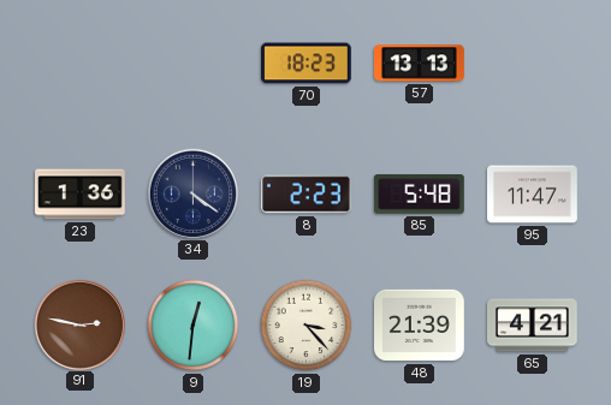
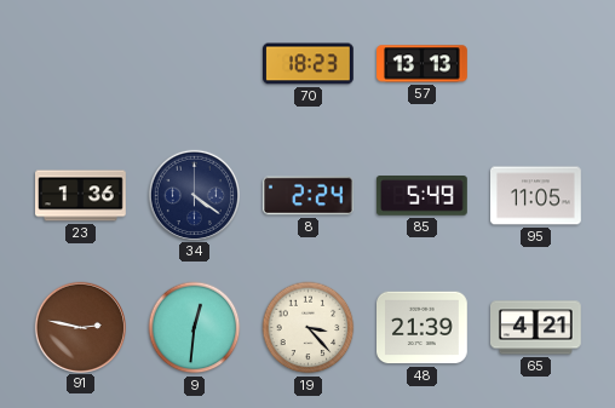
8: 2:23 -> 2:24
85: 5:48 -> 5:49
95: 11:47 -> 11:05
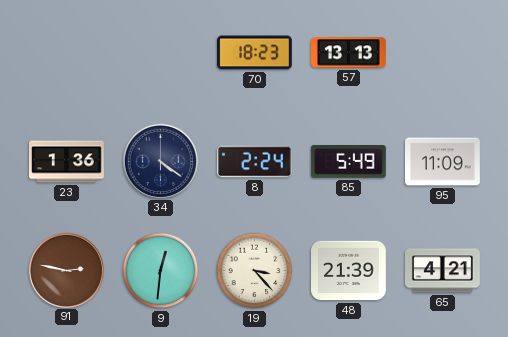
95: 11:05 -> 11:09
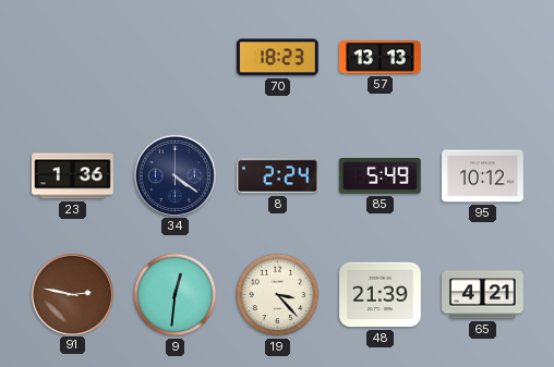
95: 11:09 -> 10:12
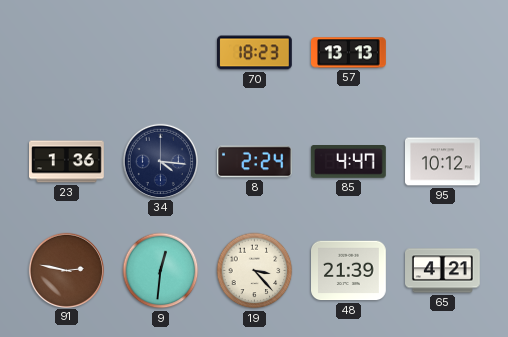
34: 4:21 -> 4:16
85: 5:49 -> 4:47
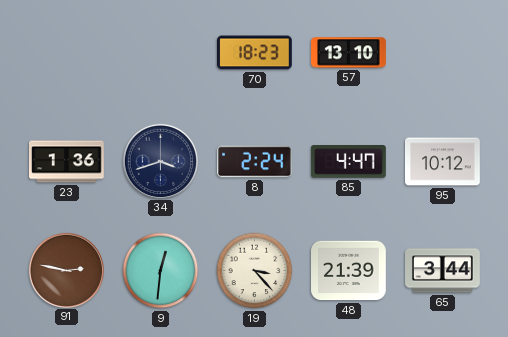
57: 13:13 -> 13:10
34: 4:16 -> 3:42
65: 4:21 -> 3:44
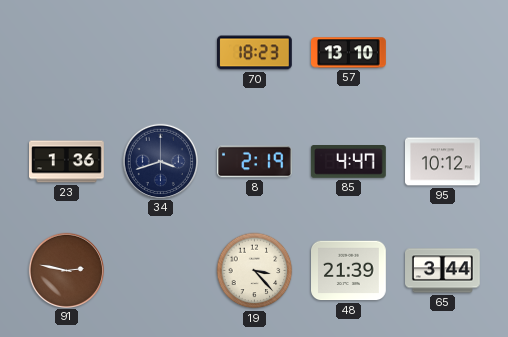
8: 2:24 -> 2:19
9: 12:31 -> none
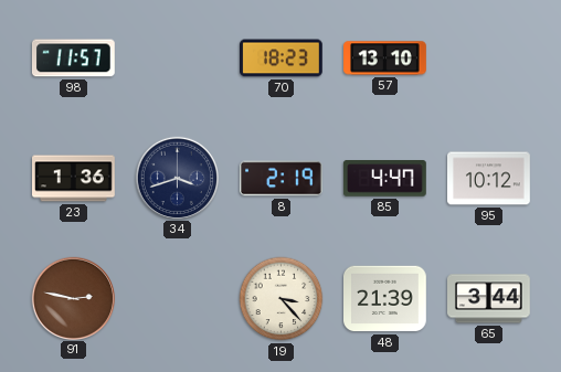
98: none -> 11:57
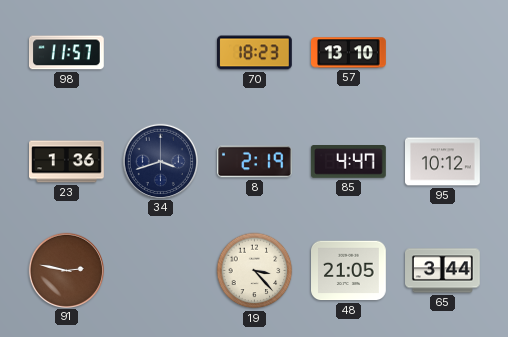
48: 21:39 -> 21:05
